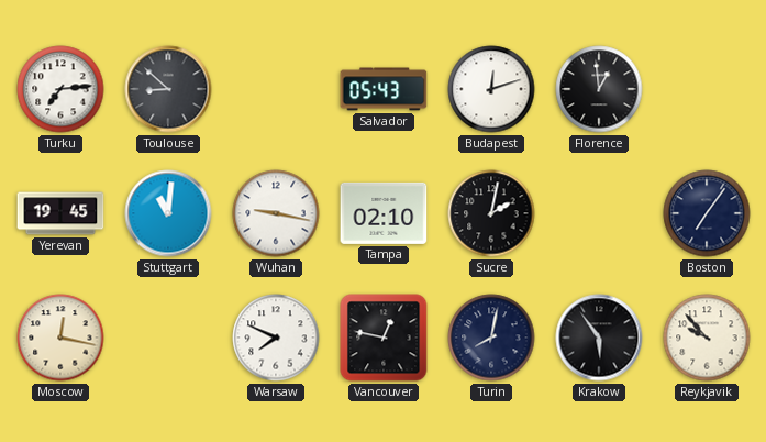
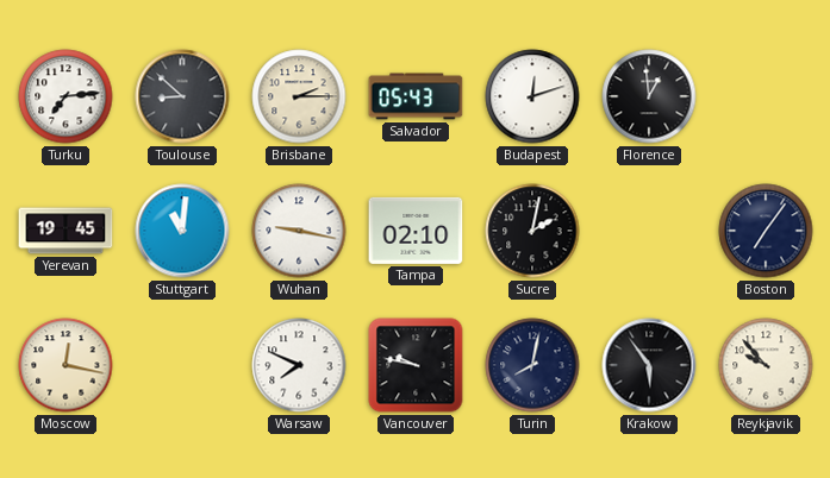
Brisbane: none -> 2:15
Vancouver: 12:47 -> 9:47
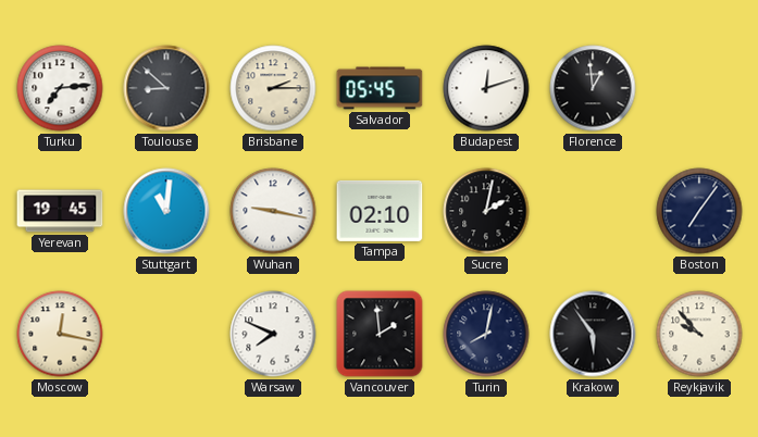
Salvador: 05:43 -> 05:45
Vancouver: 9:47 -> 1:59
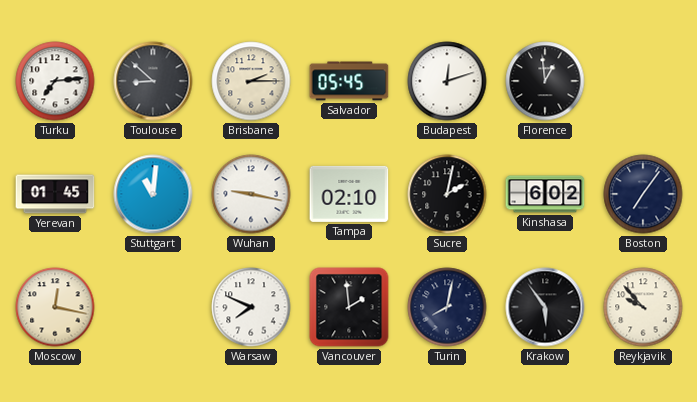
Yerevan: 19:45 -> 01:45
Kinshasa: none -> 6:02
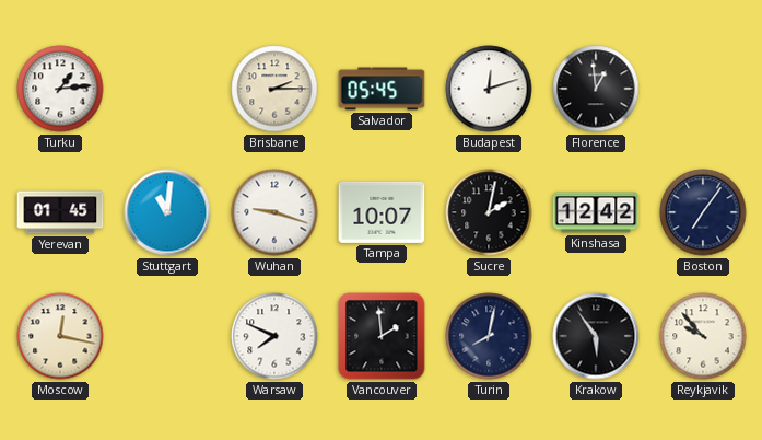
Turku: 7:14 -> 1:14
Toulouse: 8:52 -> none
Wuhan: 9:17 -> 9:18
Tampa: 02:10 -> 10:07
Kinshasa: 6:02 -> 12:42
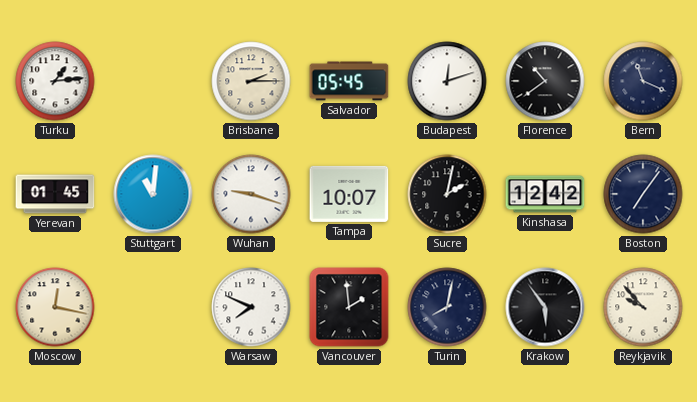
Florence: 12:59 -> 10:39
Bern: none -> 11:19
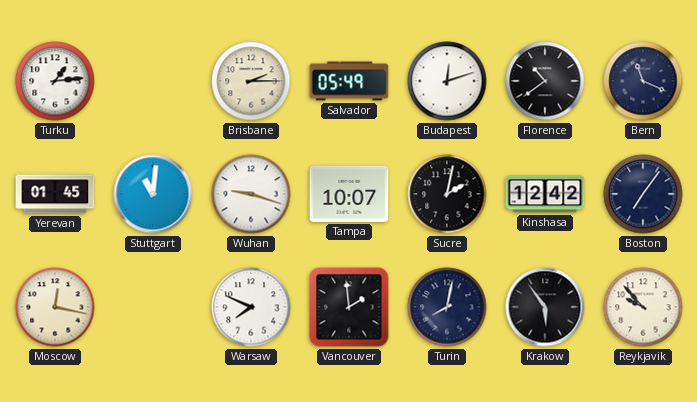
Salvador: 05:45 -> 05:49
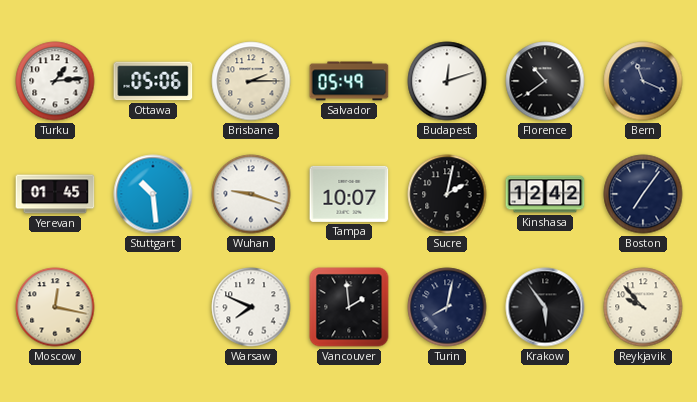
Ottawa: none -> 05:06
Stuttgart: 11:01 -> 10:29
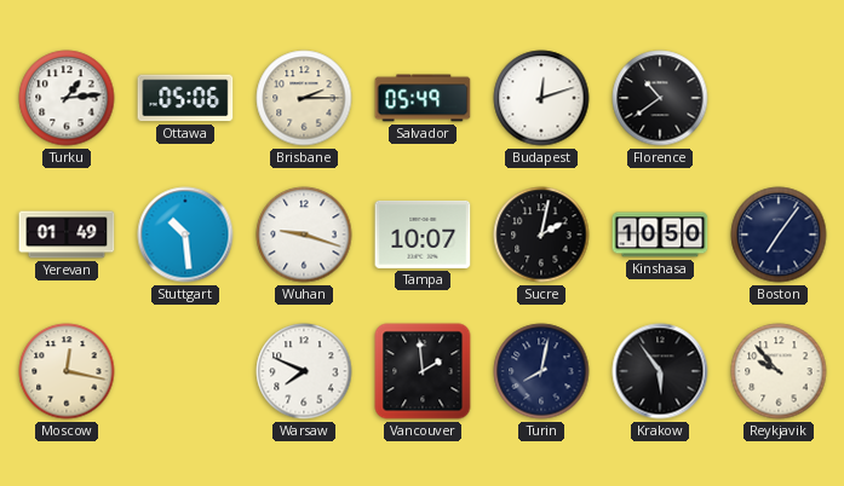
Bern: 11:19 -> none
Yerevan: 01:45 -> 01:49
Kinshasa: 12:42 -> 10:50
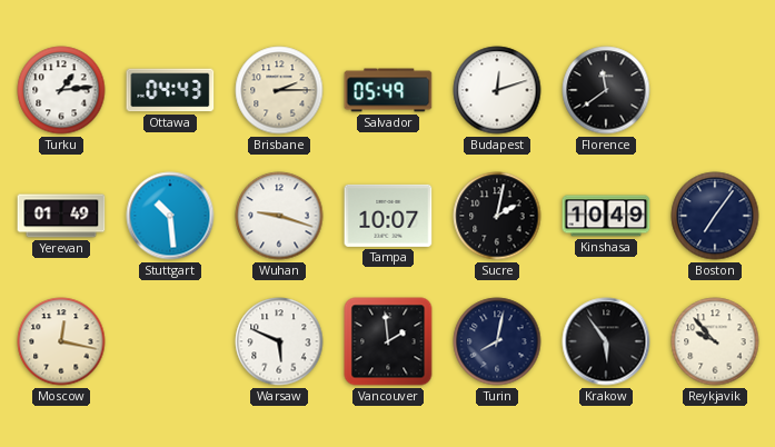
Ottawa: 05:06 -> 04:43
Florence: 10:39 -> 11:39
Kinshasa: 10:50 -> 10:49
Warsaw: 7:49 -> 5:49
